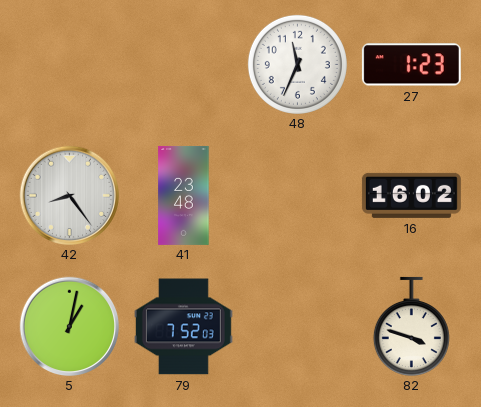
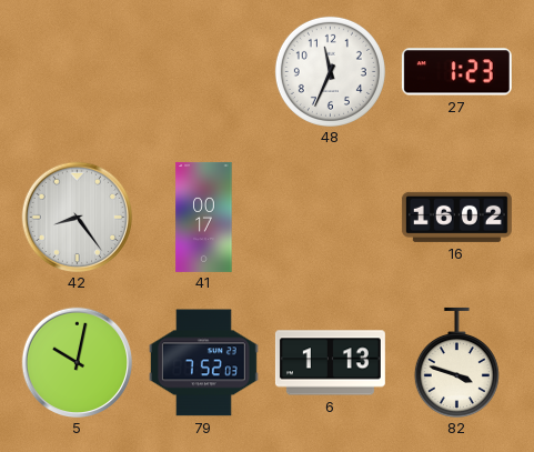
41: 23:48 -> 00:17
5: 1:02 -> 10:02
6: none -> 1:13
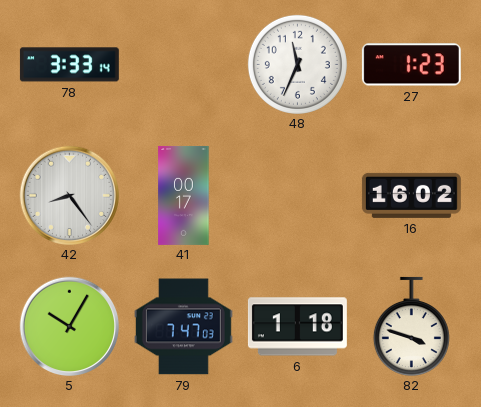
78: none -> 3:33
5: 10:02 -> 10:05
79: 7:52 -> 7:47
6: 1:13 -> 1:18
